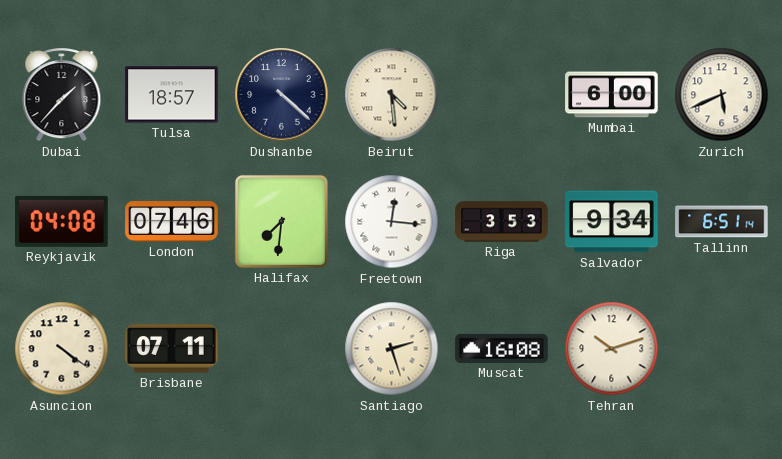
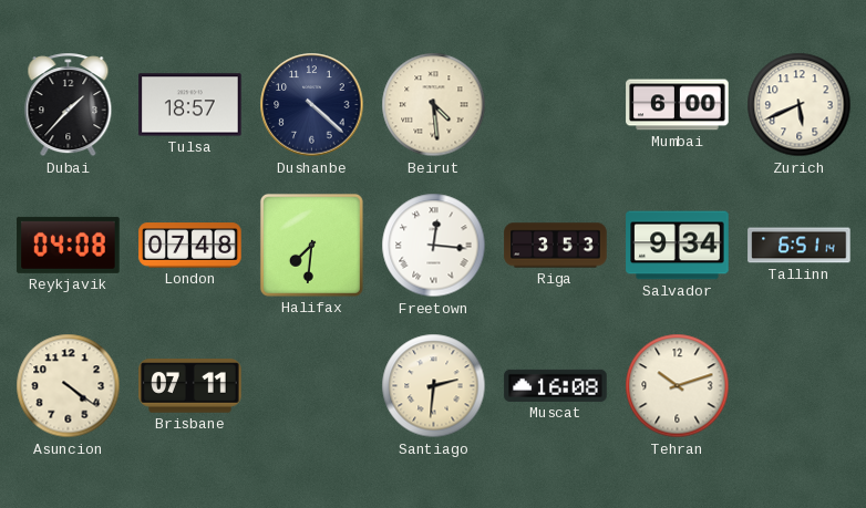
London: 07:46 -> 07:48
Santiago: 2:27 -> 2:31
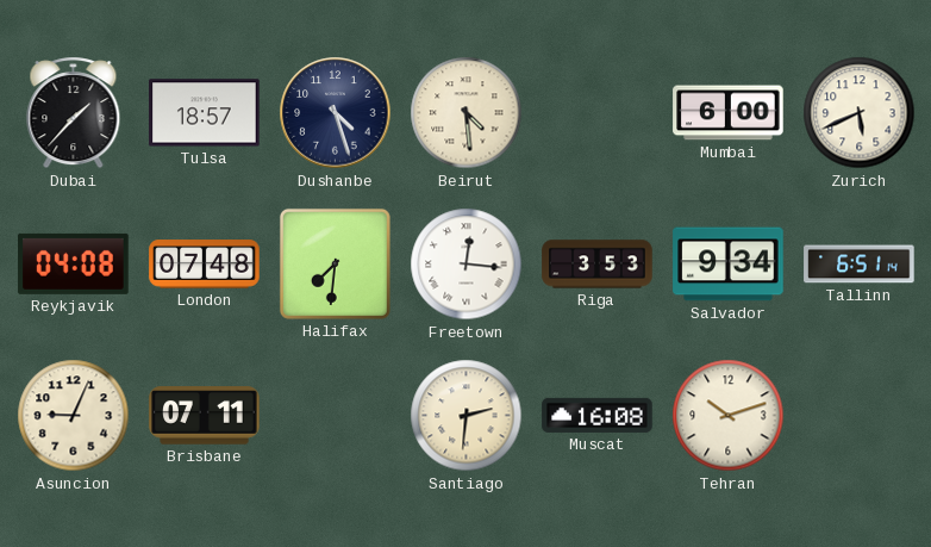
Dushanbe: 4:22 -> 4:27
Asuncion: 4:21 -> 9:04
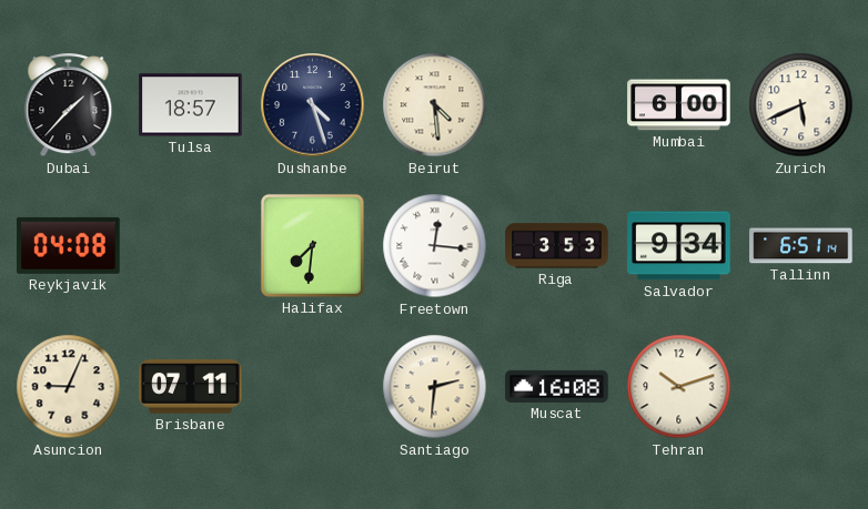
London: 07:48 -> none
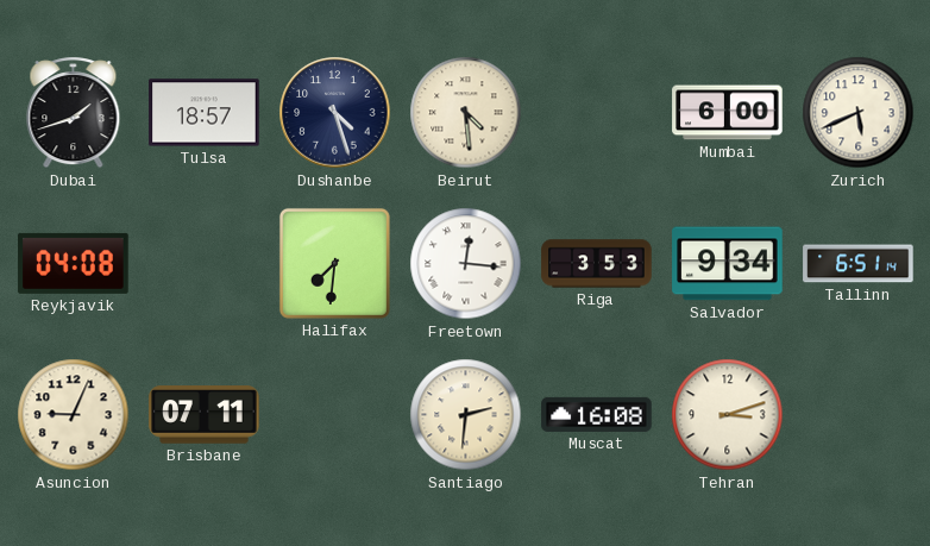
Dubai: 1:37 -> 1:42
Tehran: 10:12 -> 3:12
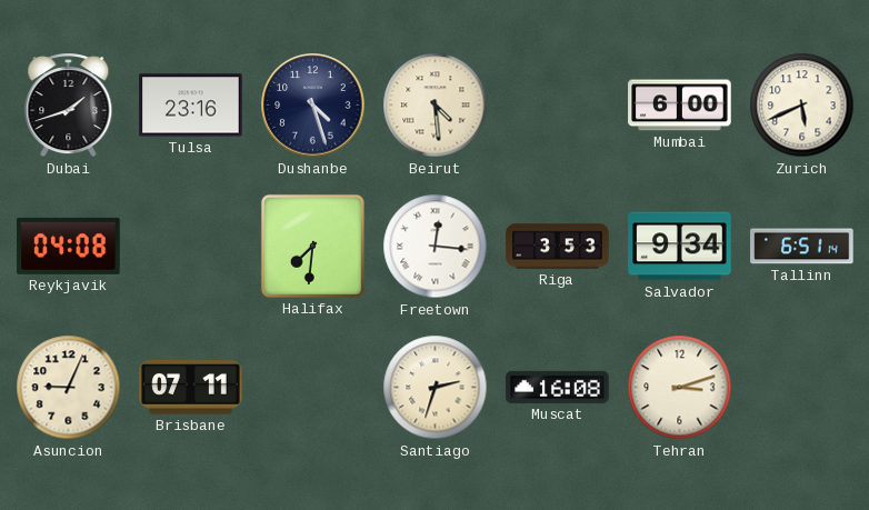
Tulsa: 18:57 -> 23:16
Santiago: 2:31 -> 2:33
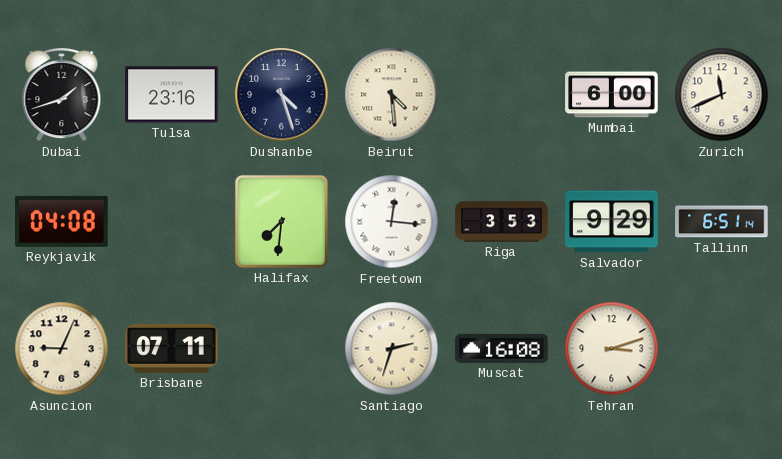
Zurich: 5:41 -> 11:41
Salvador: 9:34 -> 9:29
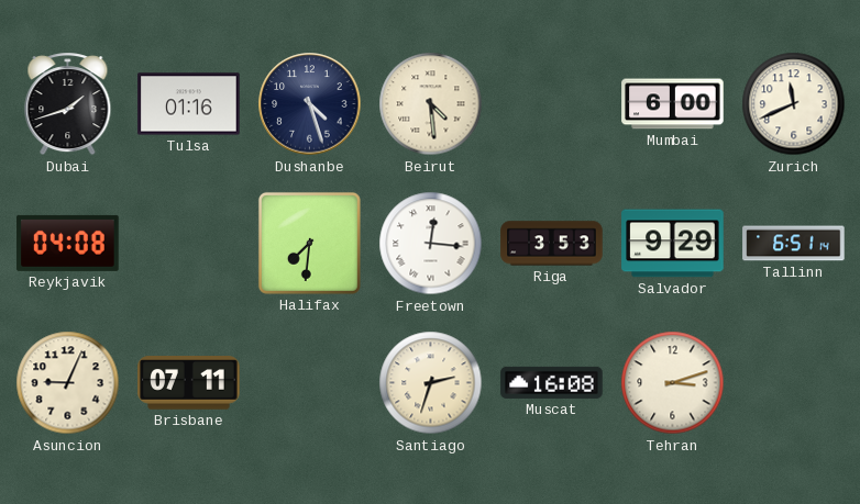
Tulsa: 23:16 -> 01:16
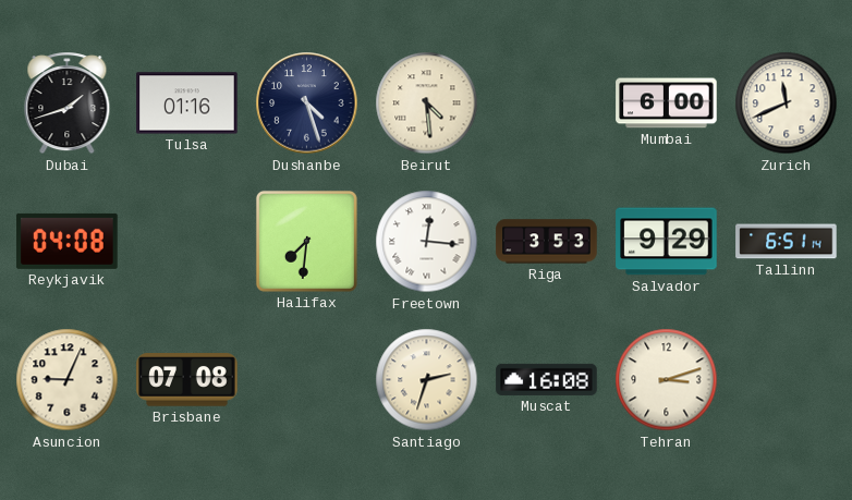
Brisbane: 07:11 -> 07:08
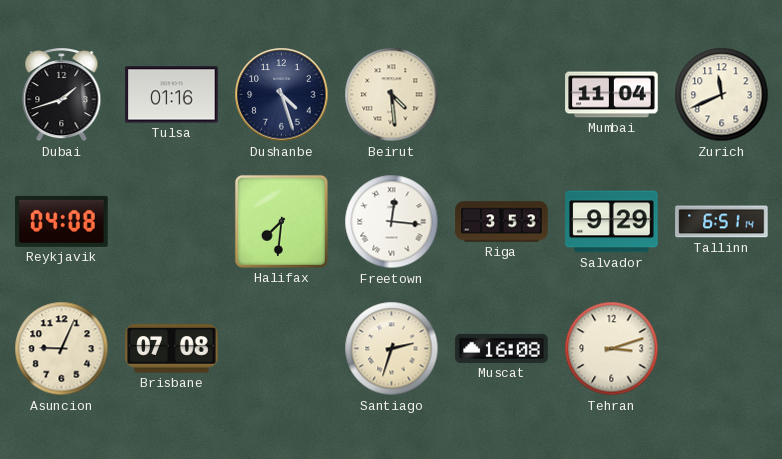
Mumbai: 6:00 -> 11:04
